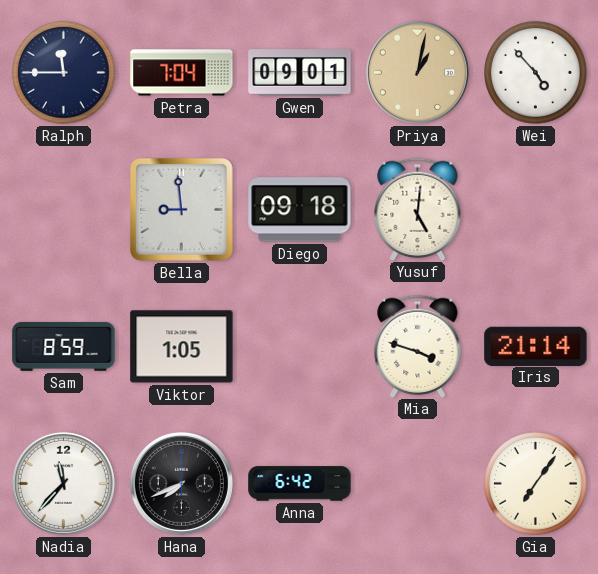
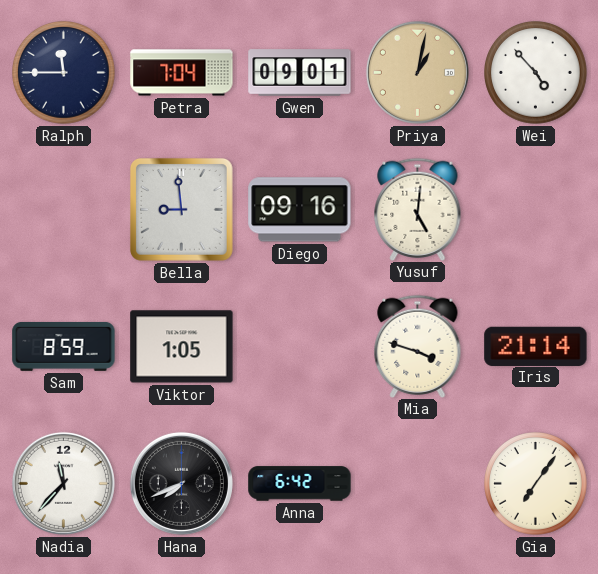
Diego: 09:18 -> 09:16
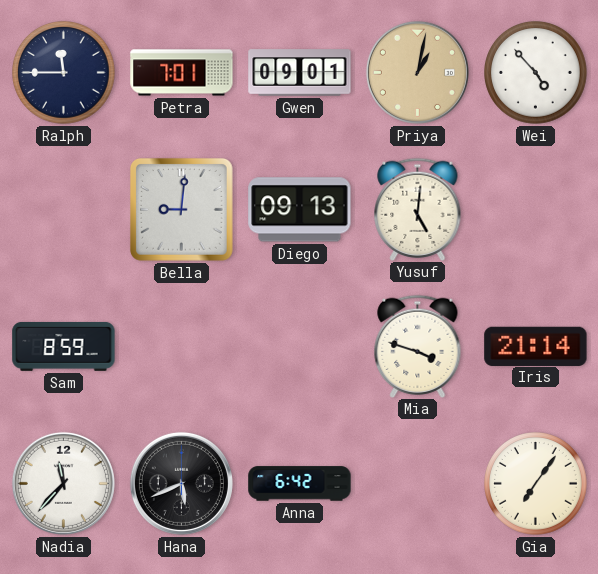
Petra: 7:04 -> 7:01
Bella: 8:59 -> 9:01
Diego: 09:16 -> 09:13
Viktor: 1:05 -> none
Hana: 7:41 -> 5:41
